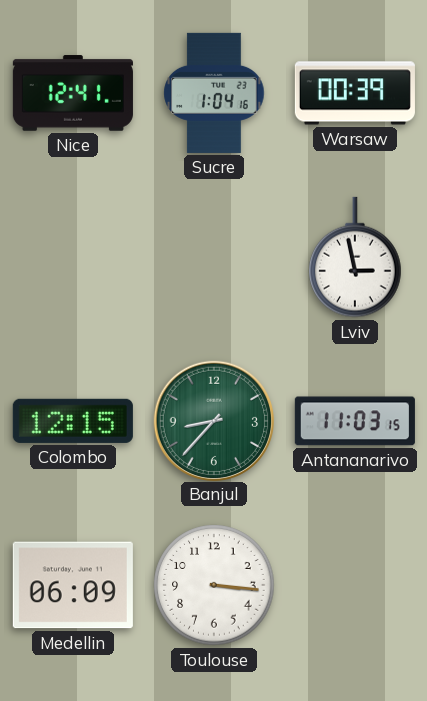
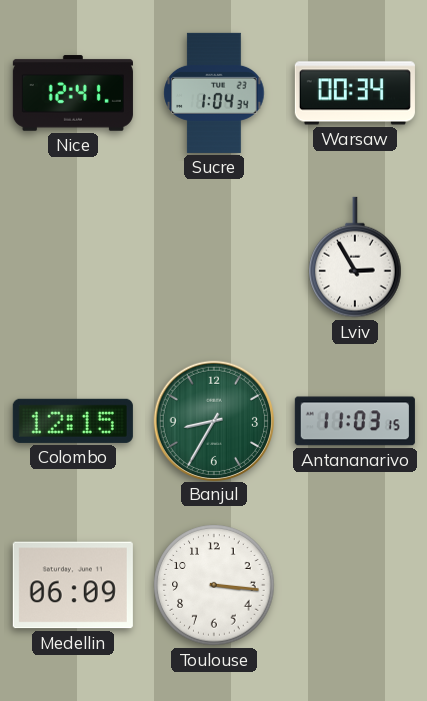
Sucre: 1:04:16 -> 1:04:34
Warsaw: 00:39 -> 00:34
Lviv: 2:58 -> 2:55
Banjul: 8:37 -> 8:35
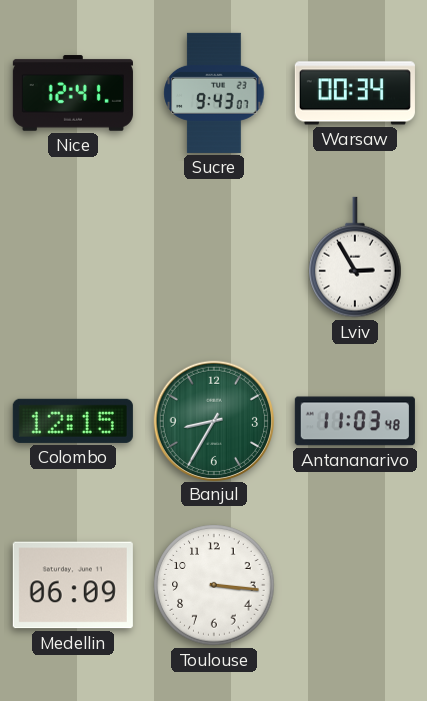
Sucre: 1:04 -> 9:43
Antananarivo: 11:03:15 -> 11:03:48
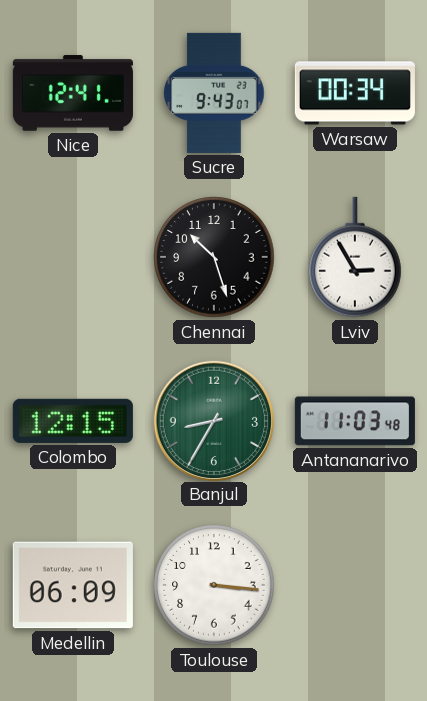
Chennai: none -> 10:27
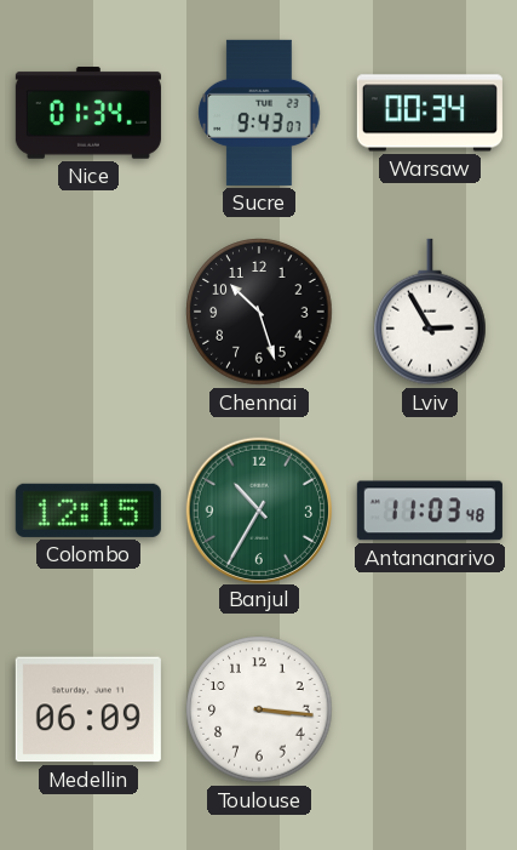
Nice: 12:41 -> 01:34
Banjul: 8:35 -> 10:35
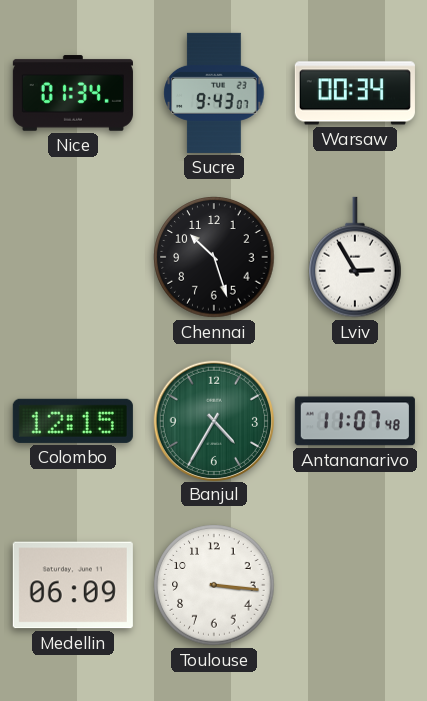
Banjul: 10:35 -> 4:35
Antananarivo: 11:03 -> 11:07
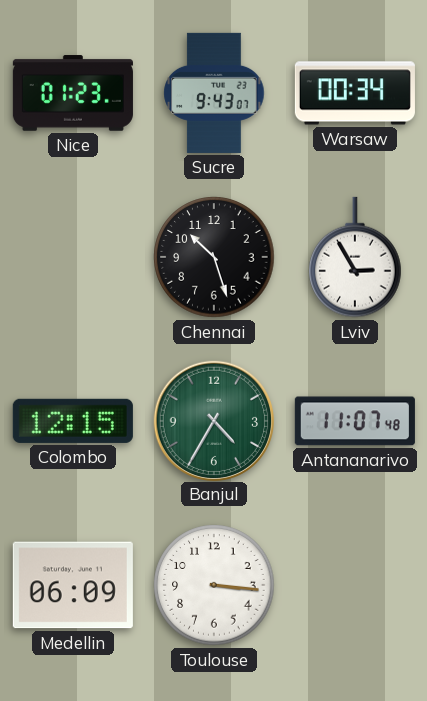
Nice: 01:34 -> 01:23
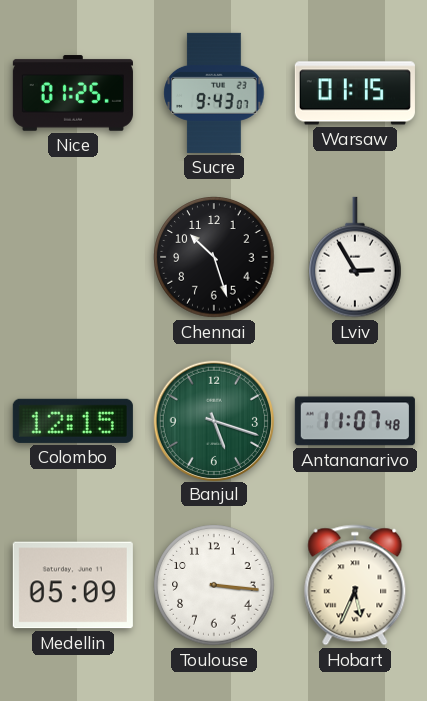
Nice: 01:23 -> 01:25
Warsaw: 00:34 -> 01:15
Banjul: 4:35 -> 5:18
Medellin: 06:09 -> 05:09
Hobart: none -> 5:34
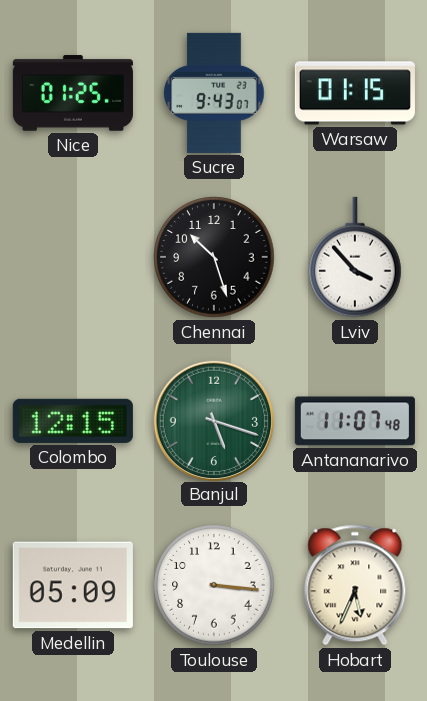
Lviv: 2:55 -> 3:53
